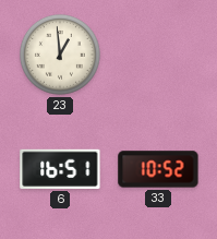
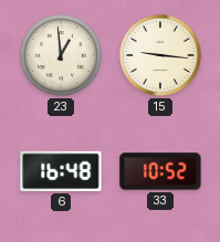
15: none -> 9:16
6: 16:51 -> 16:48
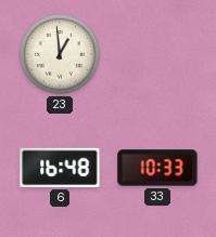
15: 9:16 -> none
33: 10:52 -> 10:33
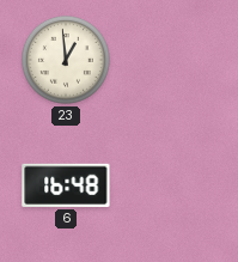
33: 10:33 -> none
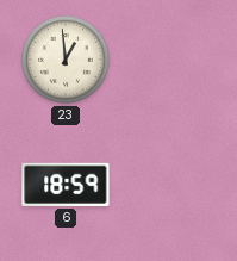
6: 16:48 -> 18:59
